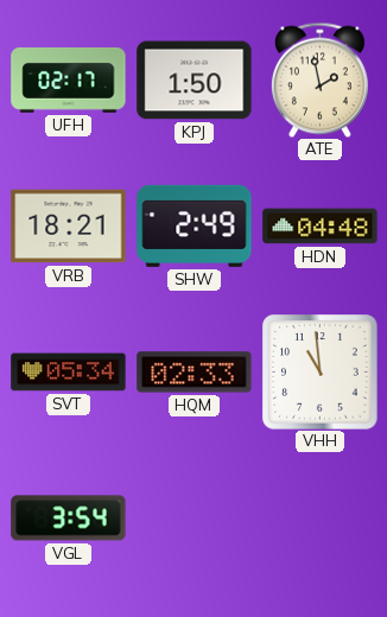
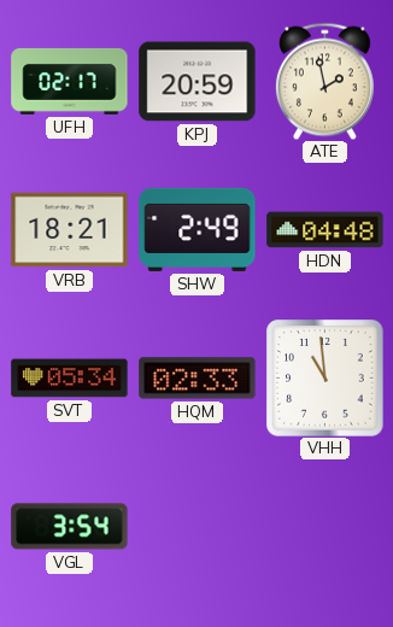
KPJ: 1:50 -> 20:59
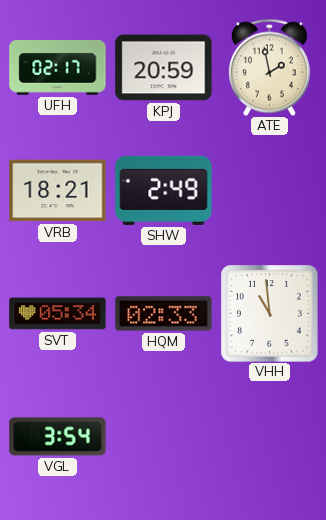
HDN: 04:48 -> none
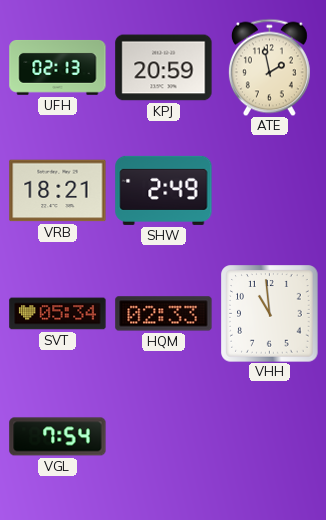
UFH: 02:17 -> 02:13
VGL: 3:54 -> 7:54
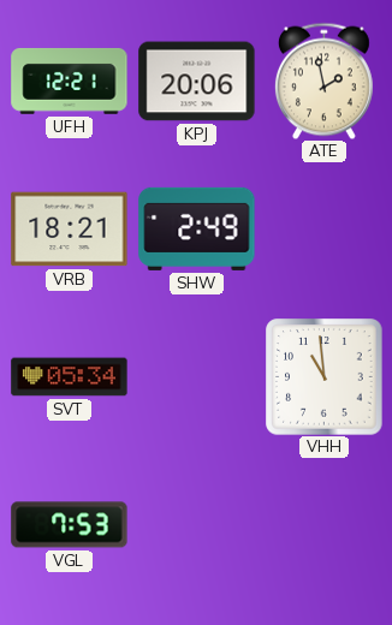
UFH: 02:13 -> 12:21
KPJ: 20:59 -> 20:06
HQM: 02:33 -> none
VGL: 7:54 -> 7:53
